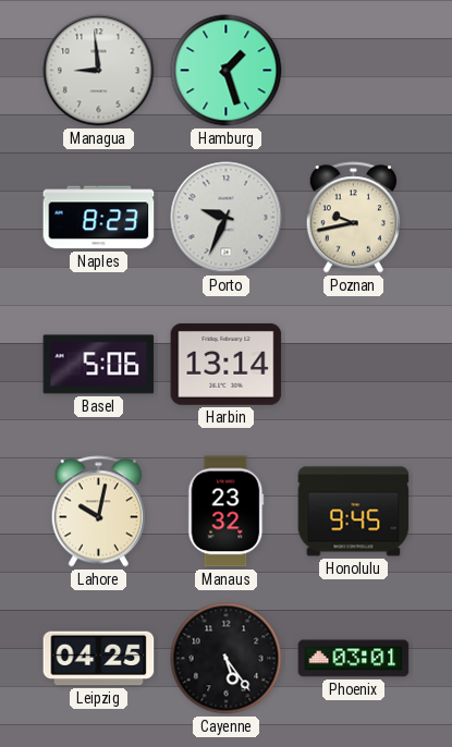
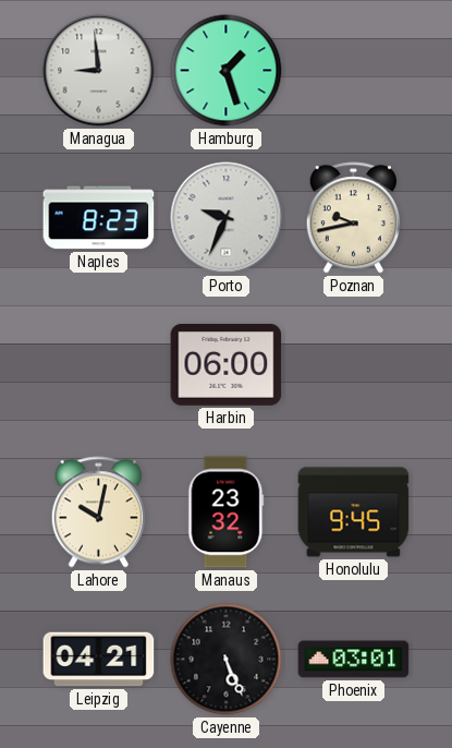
Basel: 5:06 -> none
Harbin: 13:14 -> 06:00
Leipzig: 04:25 -> 04:21
Cayenne: 5:24 -> 5:26
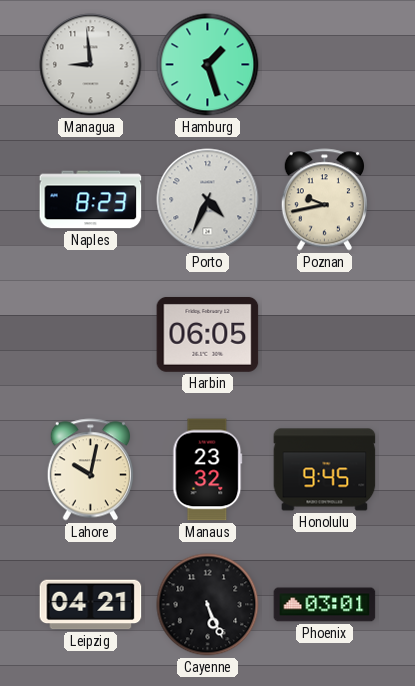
Porto: 9:34 -> 4:34
Harbin: 06:00 -> 06:05
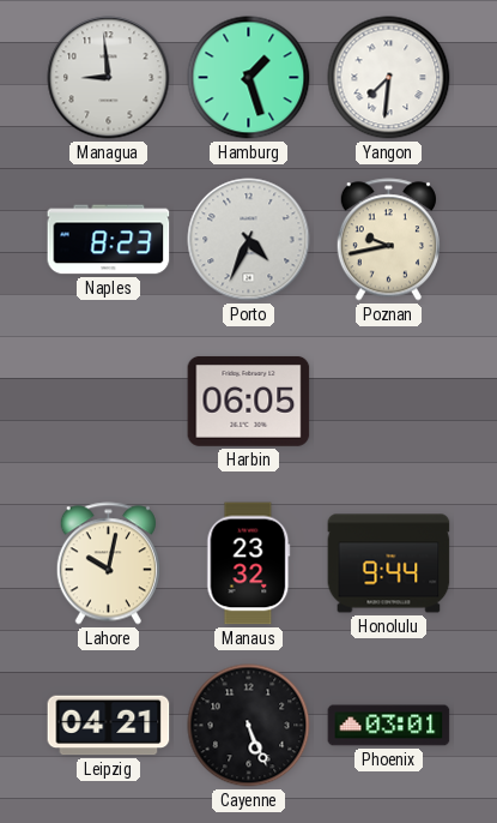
Yangon: none -> 7:31
Honolulu: 9:45 -> 9:44
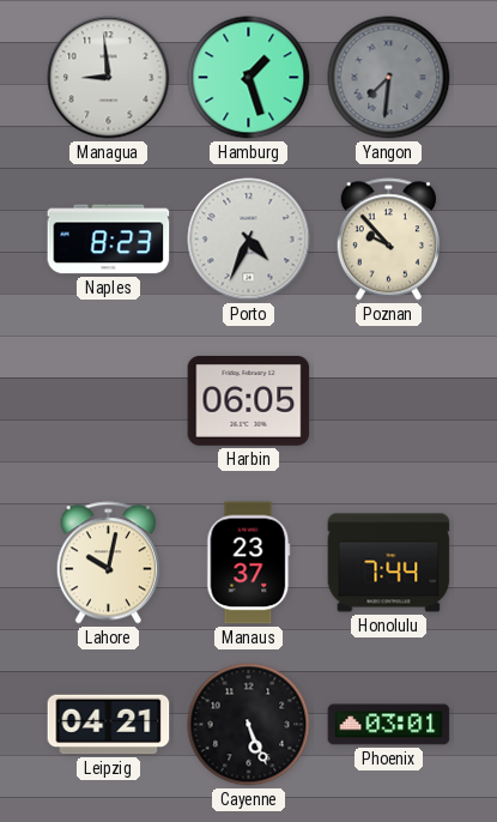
Yangon dial: white -> grey
Poznan: 9:43 -> 9:53
Manaus: 23:32 -> 23:37
Honolulu: 9:44 -> 7:44
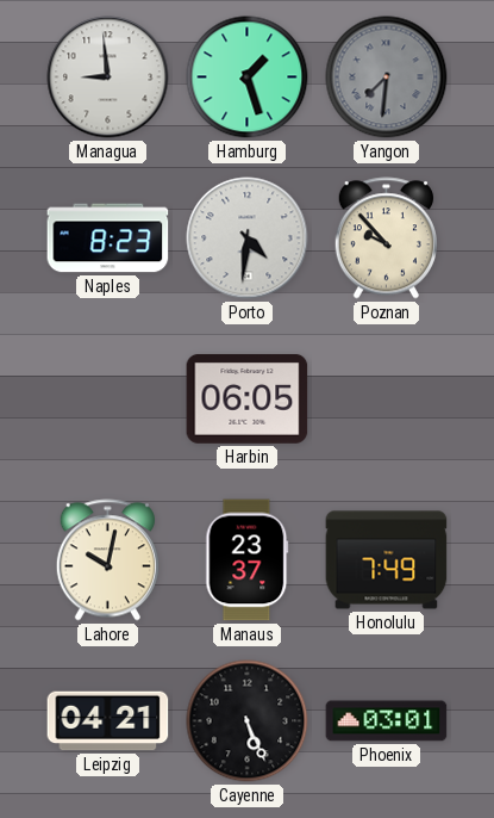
Porto: 4:34 -> 4:31
Honolulu: 7:44 -> 7:49
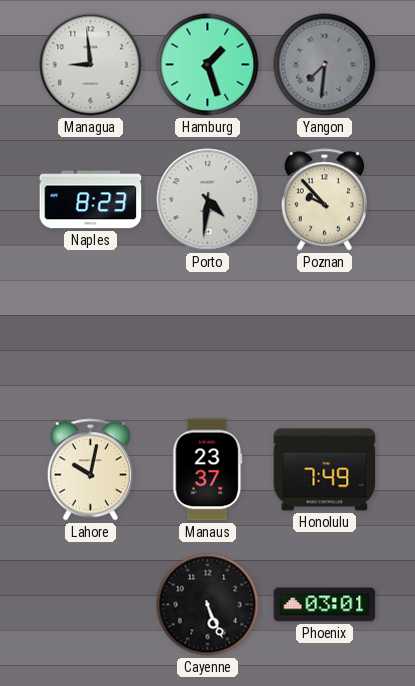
Harbin: 06:05 -> none
Leipzig: 04:21 -> none
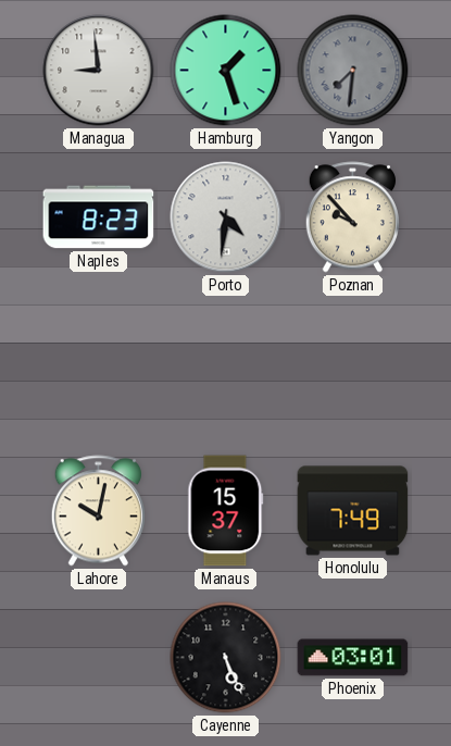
Manaus: 23:37 -> 15:37
